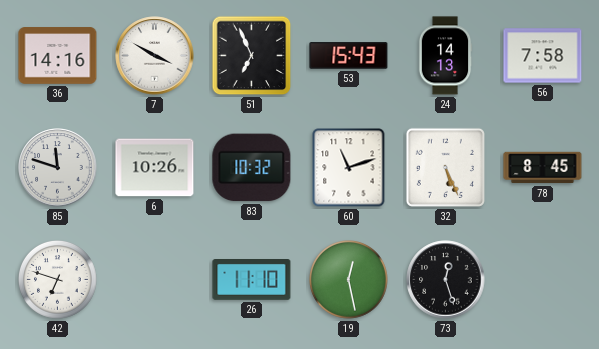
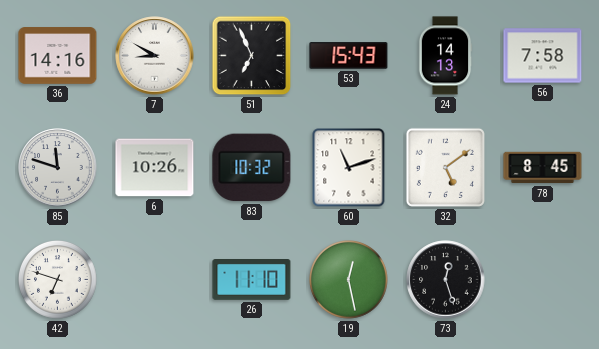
7: 3:50 -> 8:50
32: 5:26 -> 5:09
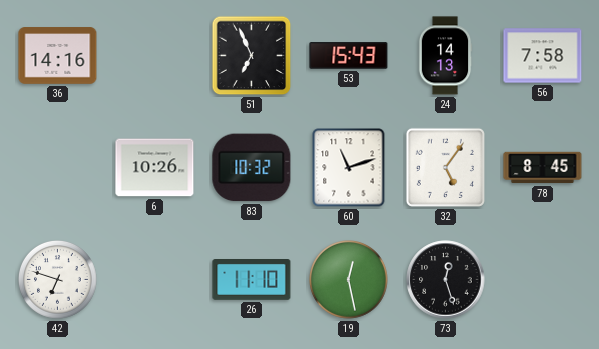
7: 8:50 -> none
85: 11:48 -> none
32: 5:09 -> 5:06
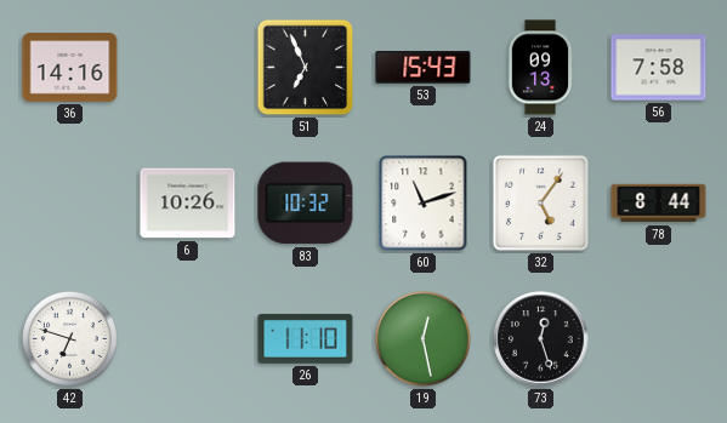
24: 14:13 -> 09:13
78: 8:45 -> 8:44
